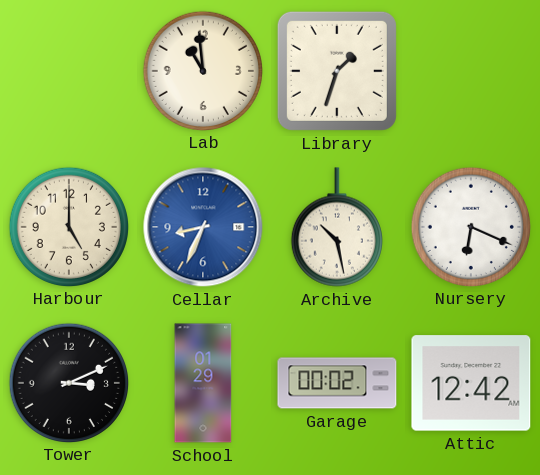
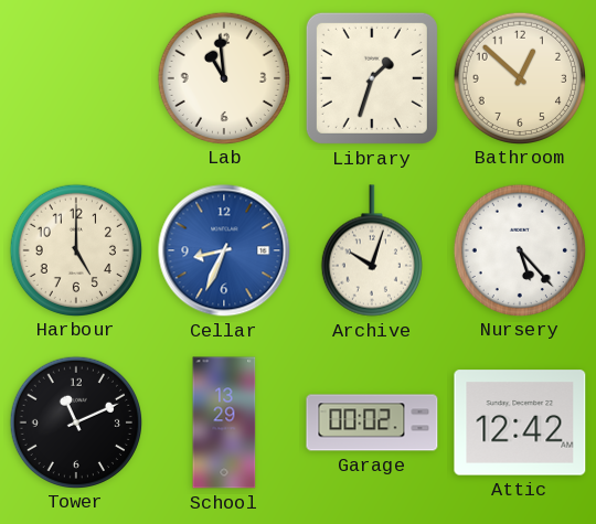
Bathroom: none -> 12:52
Archive: 10:28 -> 10:03
Nursery: 6:19 -> 5:23
Tower: 3:11 -> 11:11
School: 01:29 -> 13:29
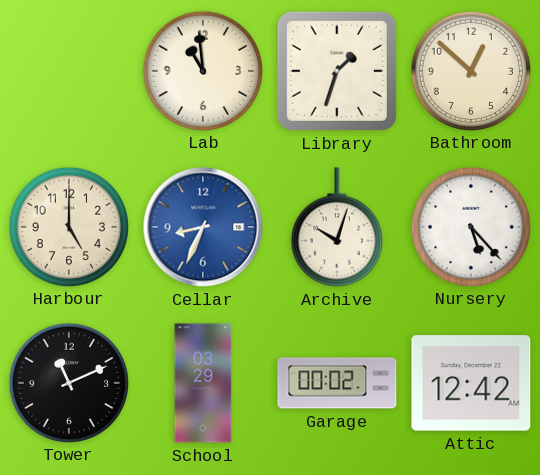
School: 13:29 -> 03:29
